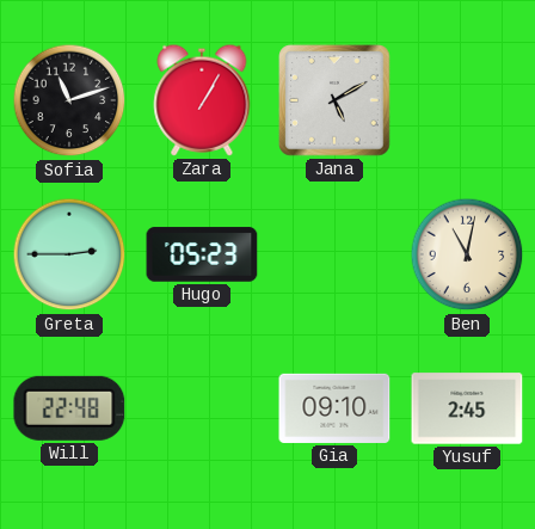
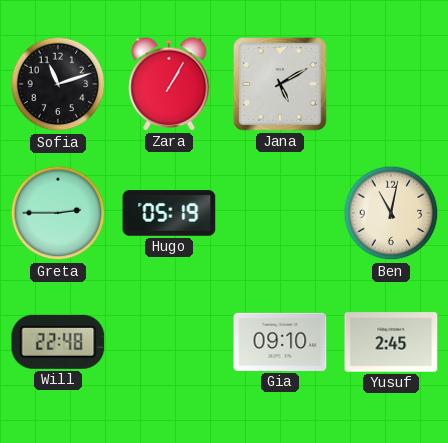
Hugo: 05:23 -> 05:19
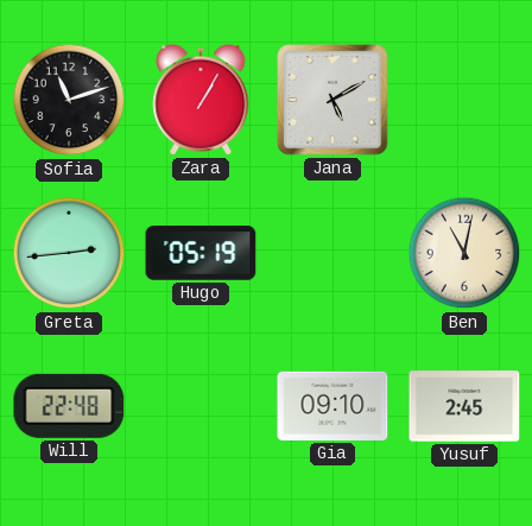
Greta: 2:45 -> 2:44
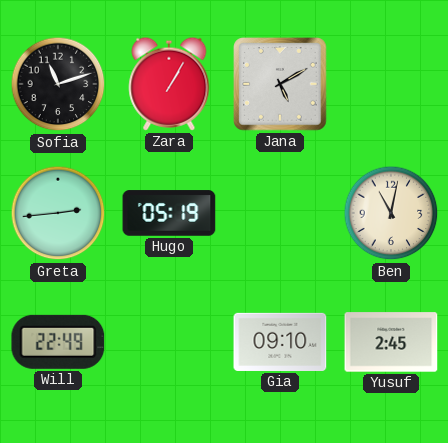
Will: 22:48 -> 22:49
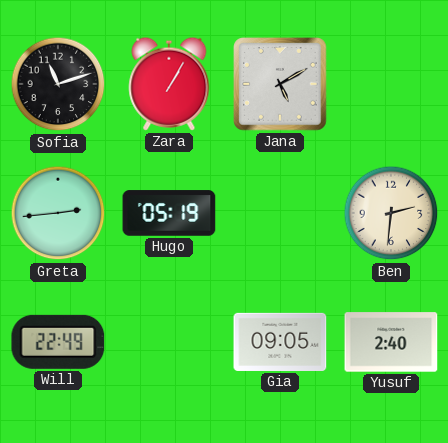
Ben: 11:02 -> 2:31
Gia: 09:10 -> 09:05
Yusuf: 2:45 -> 2:40
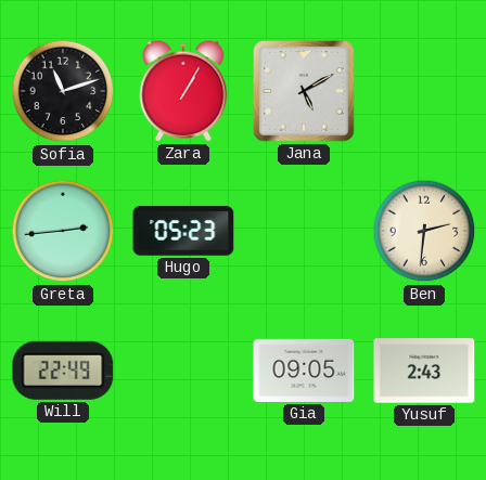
Hugo: 05:19 -> 05:23
Yusuf: 2:40 -> 2:43
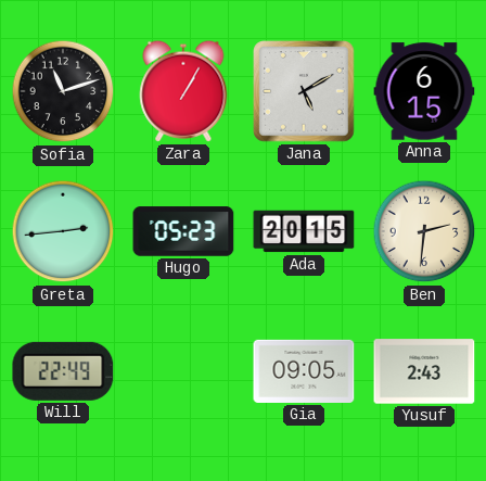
Anna: none -> 6:15
Ada: none -> 20:15
